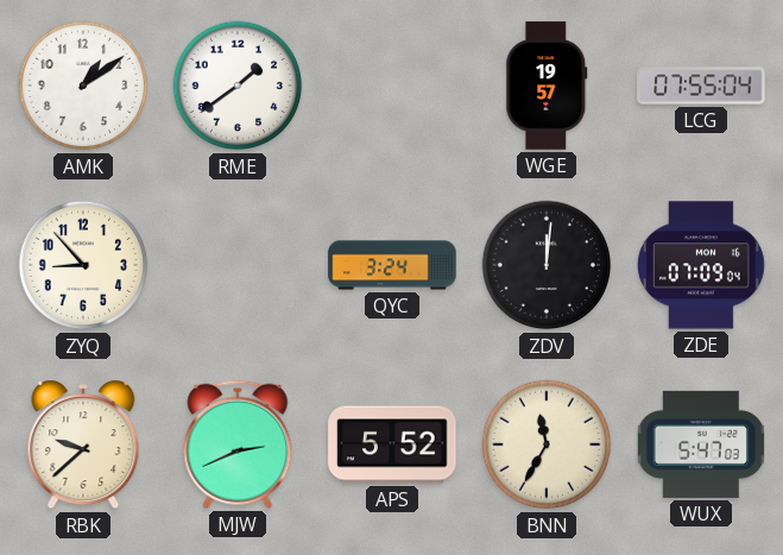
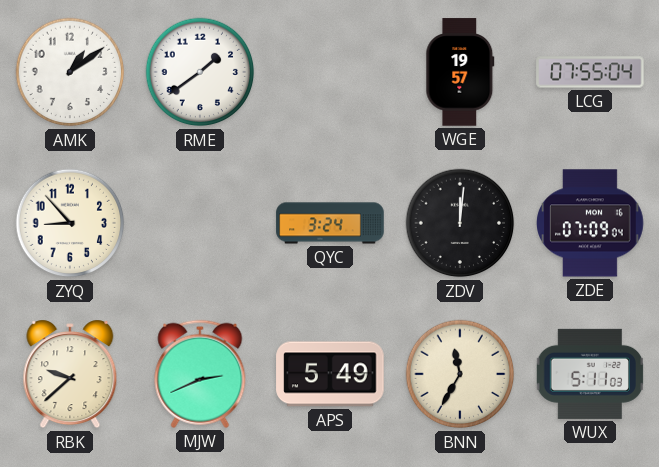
APS: 5:52 -> 5:49
WUX: 5:47 -> 5:11
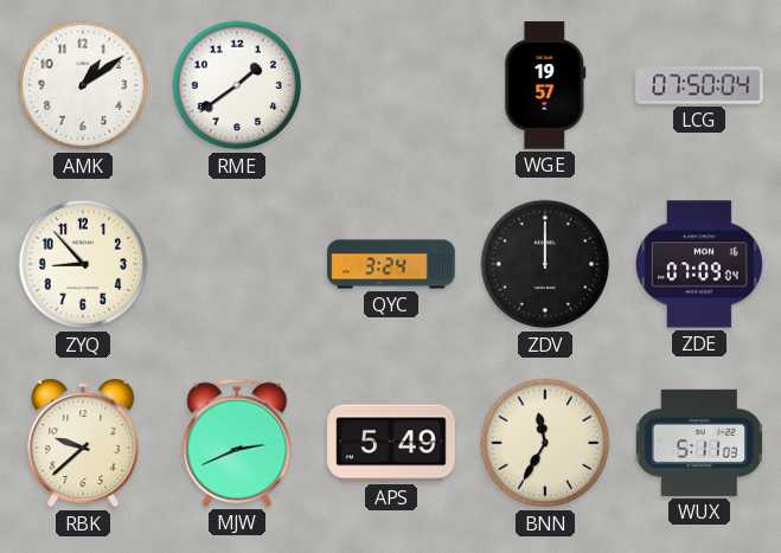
LCG: 07:55 -> 07:50
ZDV: 12:01 -> 12:00
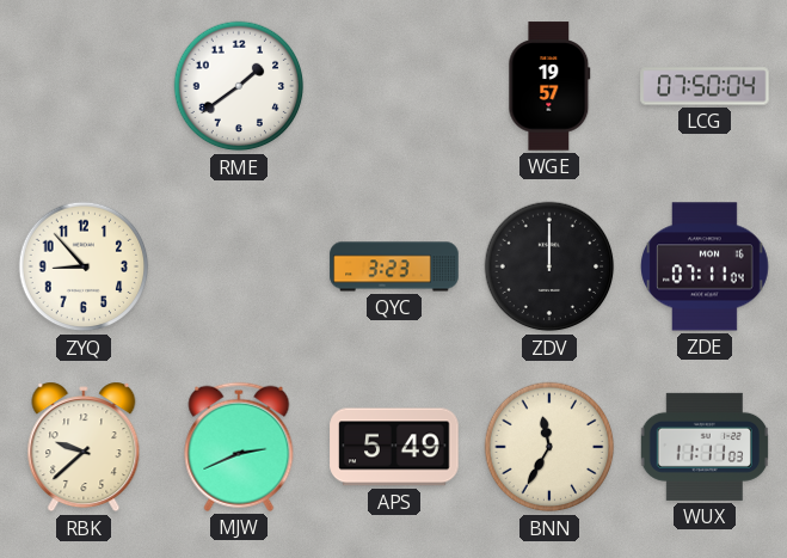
AMK: 1:09 -> none
QYC: 3:24 -> 3:23
ZDE: 07:09 -> 07:11
WUX: 5:11 -> 11:11
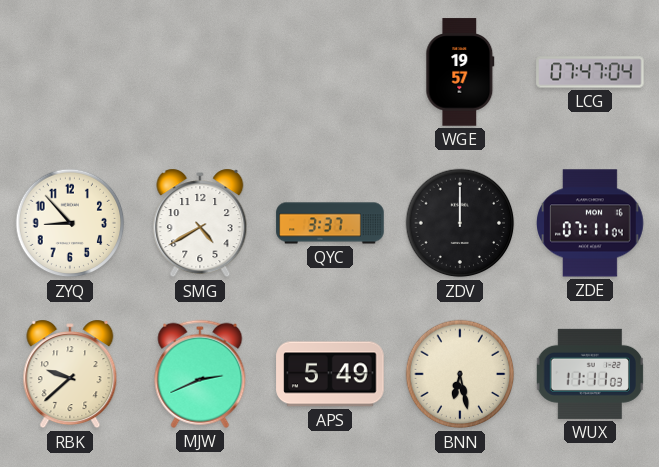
RME: 1:39 -> none
LCG: 07:50 -> 07:47
SMG: none -> 4:40
QYC: 3:23 -> 3:37
BNN: 11:35 -> 6:28
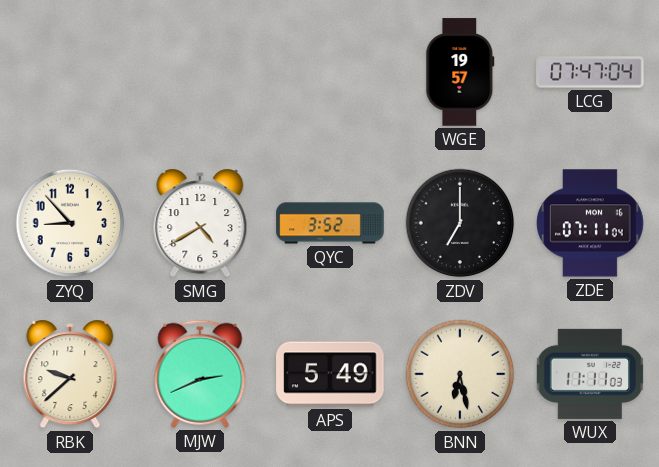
QYC: 3:37 -> 3:52
ZDV: 12:00 -> 7:00
